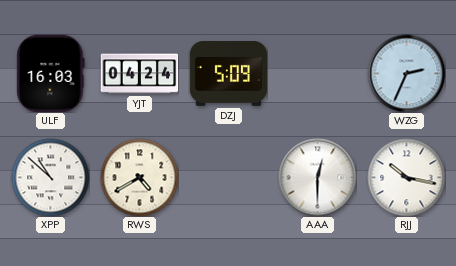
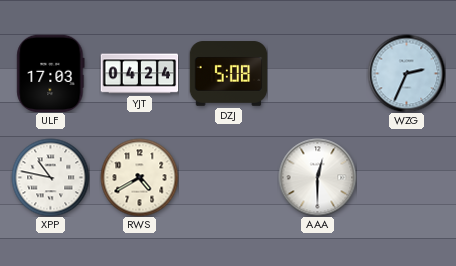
ULF: 16:03 -> 17:03
DZJ: 5:09 -> 5:08
XPP: 10:52 -> 10:47
RJJ: 10:17 -> none
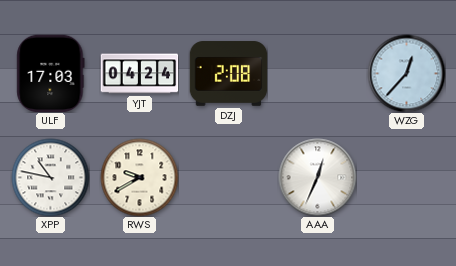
DZJ: 5:08 -> 2:08
WZG: 2:34 -> 12:37
RWS: 4:40 -> 9:40
AAA: 12:30 -> 12:34
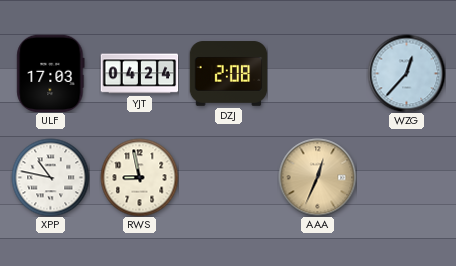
RWS: 9:40 -> 8:58
AAA dial: white -> champagne
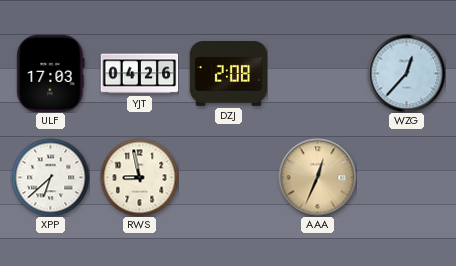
YJT: 04:24 -> 04:26
XPP: 10:47 -> 6:38
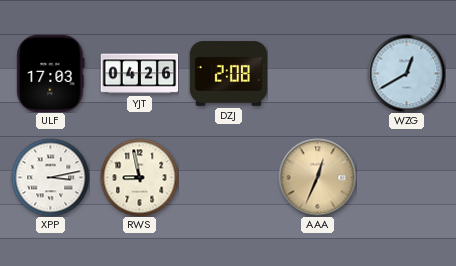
WZG: 12:37 -> 12:40
XPP: 6:38 -> 3:13
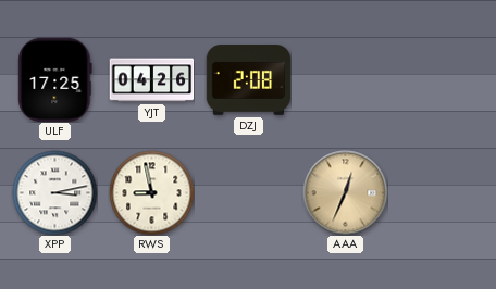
ULF: 17:03 -> 17:25
WZG: 12:40 -> none
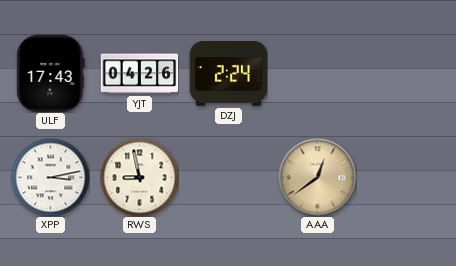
ULF: 17:25 -> 17:43
DZJ: 2:08 -> 2:24
AAA: 12:34 -> 12:39
